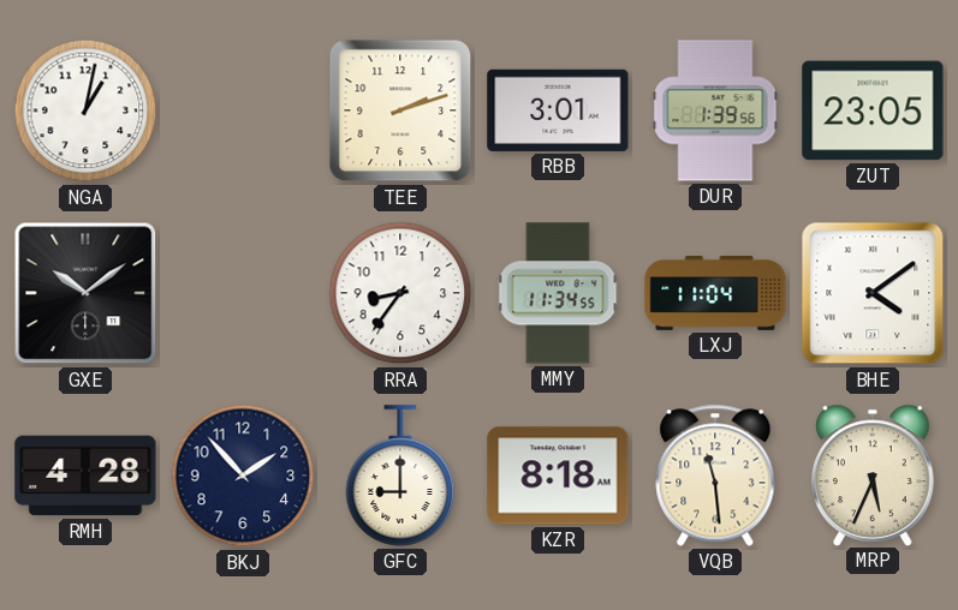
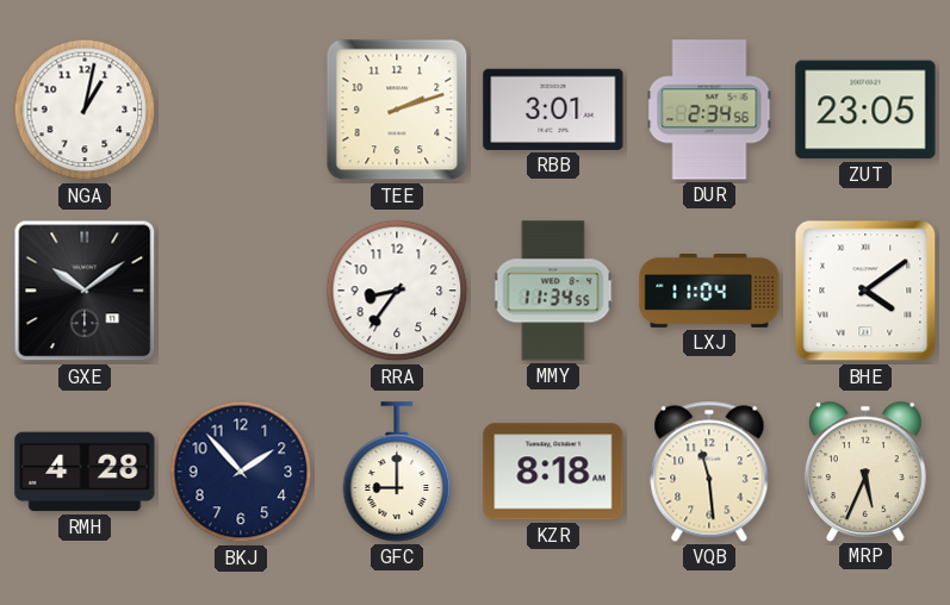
DUR: 1:39 -> 2:34
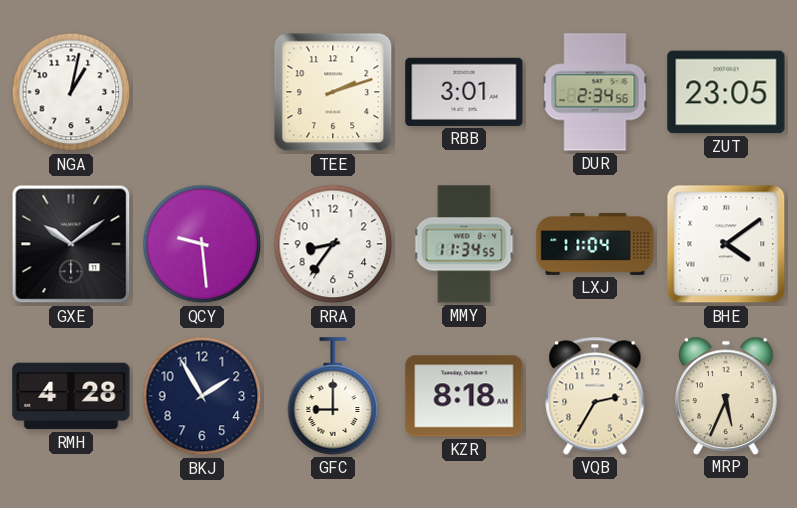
QCY: none -> 9:29
BKJ: 1:53 -> 1:55
VQB: 11:29 -> 2:35
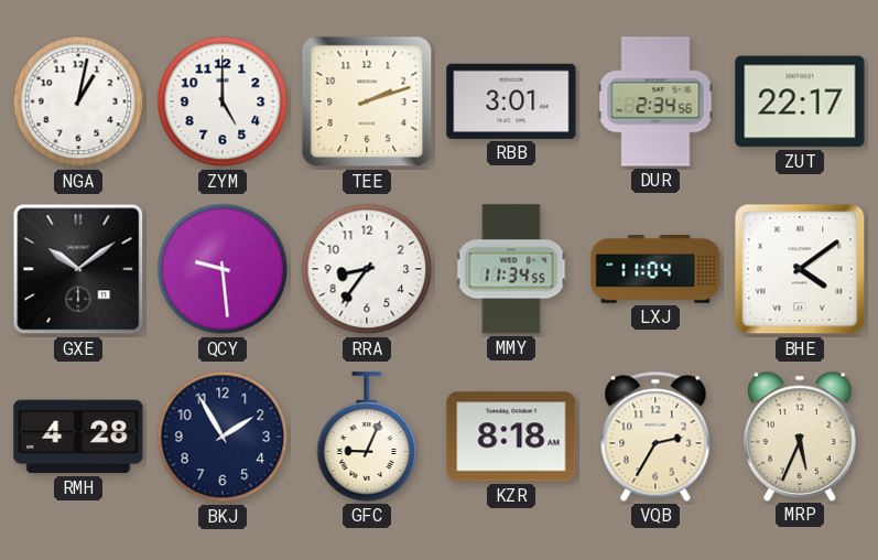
ZYM: none -> 5:00
ZUT: 23:05 -> 22:17
GFC: 9:00 -> 9:04
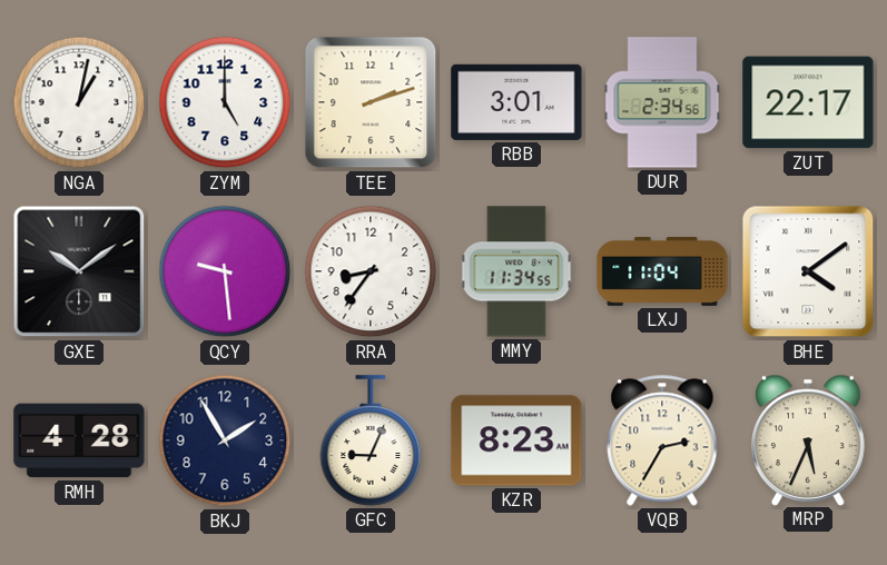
KZR: 8:18 -> 8:23
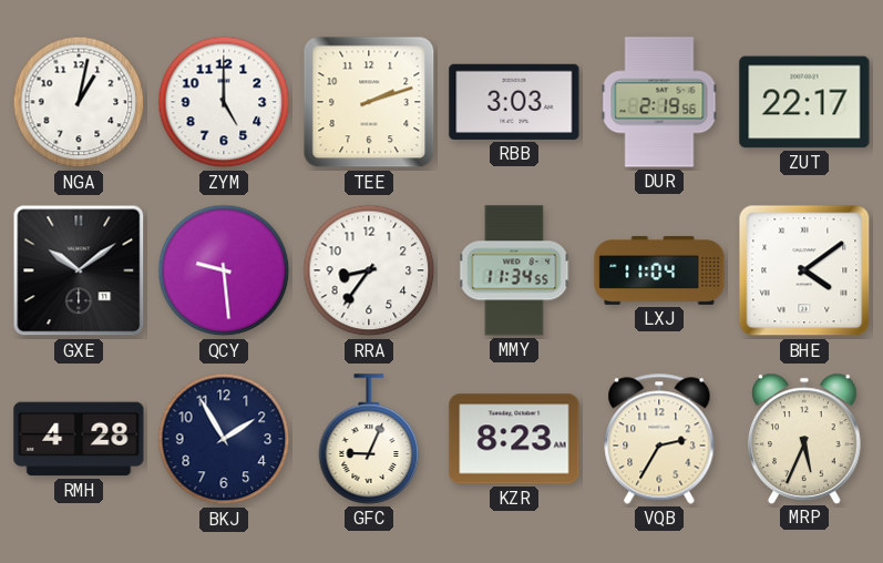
RBB: 3:01 -> 3:03
DUR: 2:34 -> 2:19
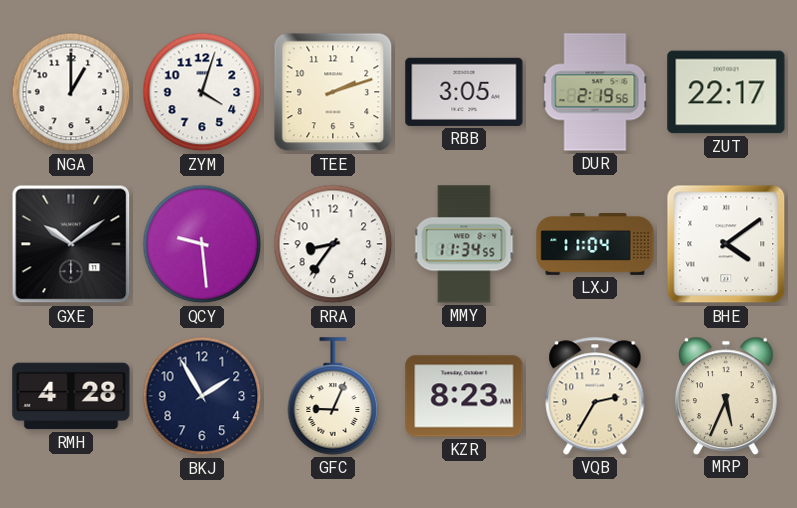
NGA: 1:02 -> 1:00
ZYM: 5:00 -> 4:03
RBB: 3:03 -> 3:05
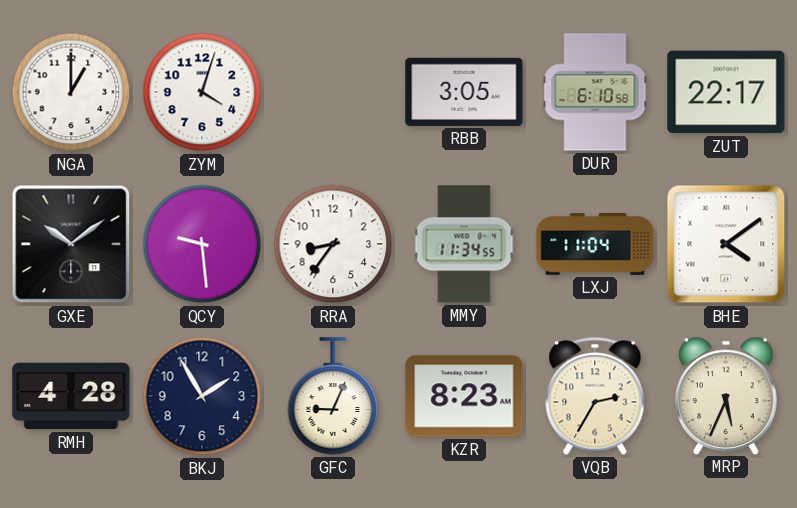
TEE: 2:12 -> none
DUR: 2:19 -> 6:10
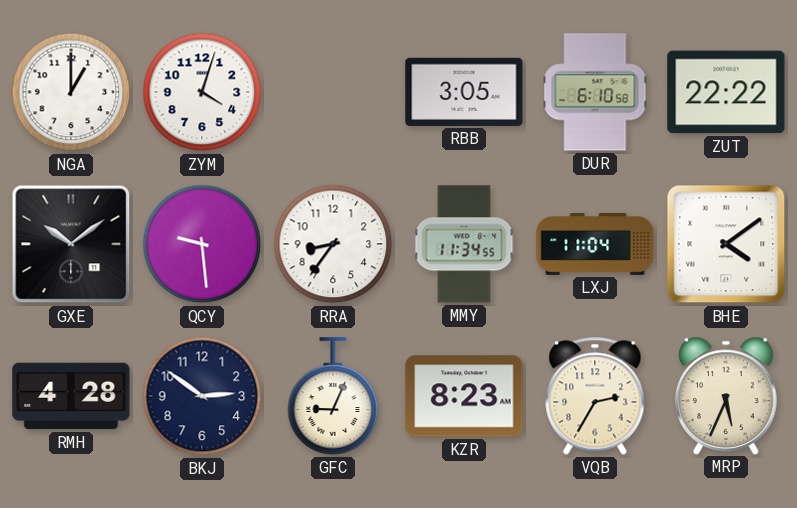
ZUT: 22:17 -> 22:22
BKJ: 1:55 -> 2:51
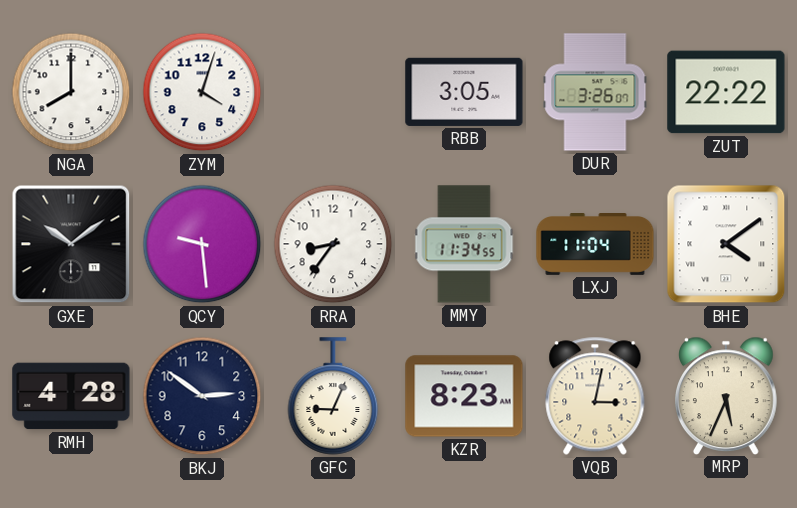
NGA: 1:00 -> 8:00
DUR: 6:10 -> 3:26
VQB: 2:35 -> 3:02
